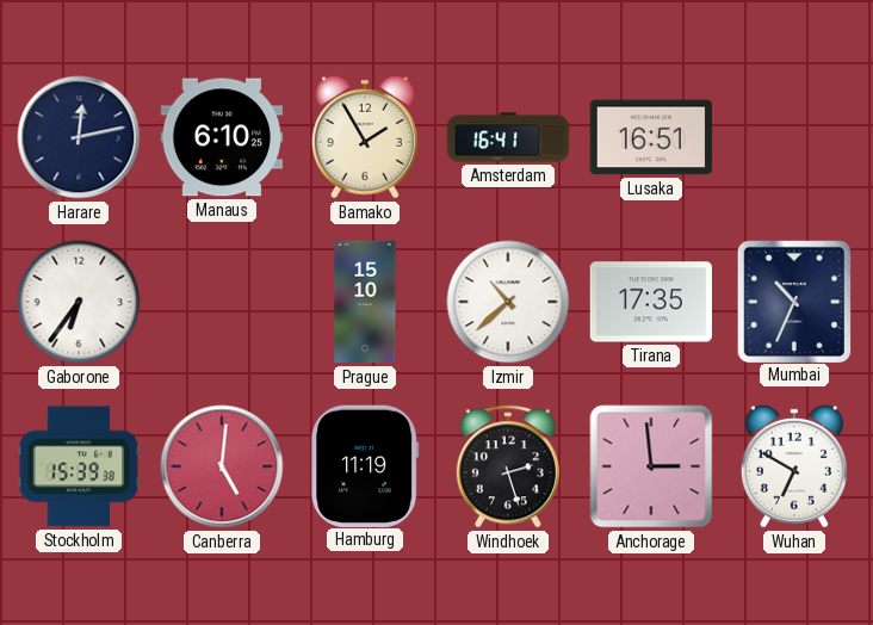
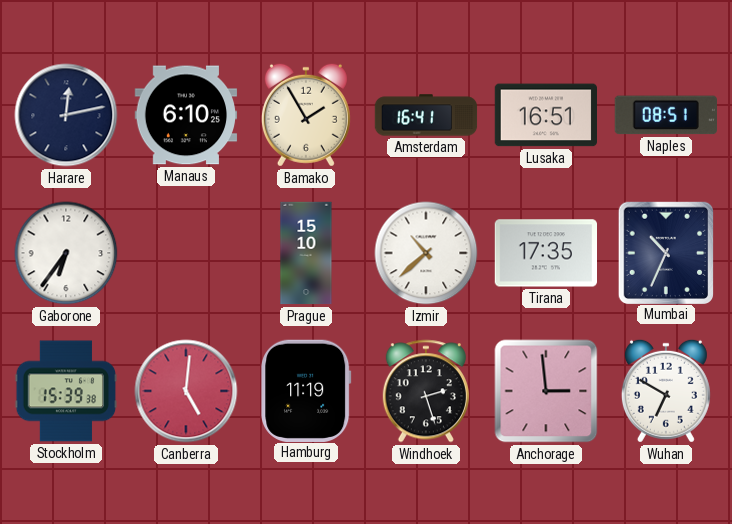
Naples: none -> 08:51
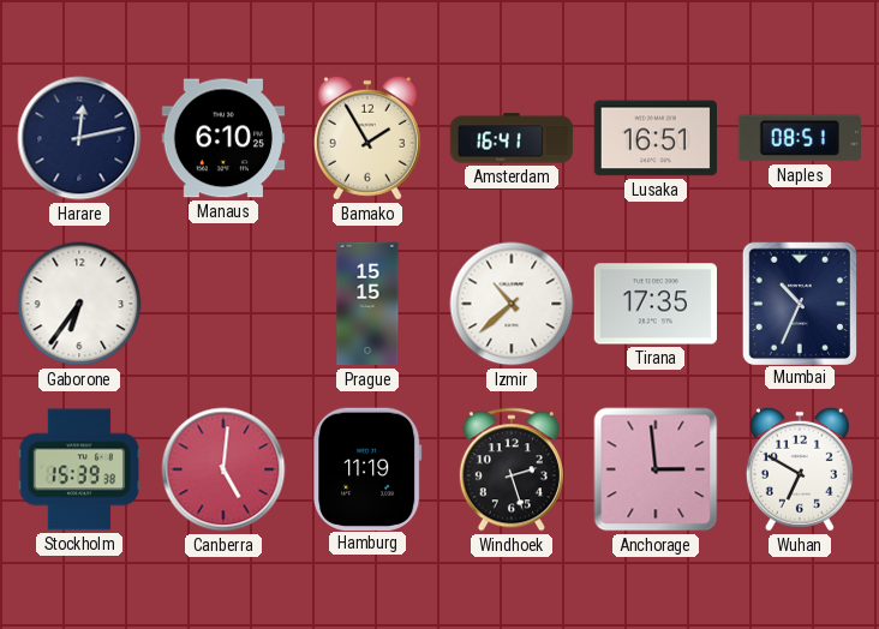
Prague: 15:10 -> 15:15
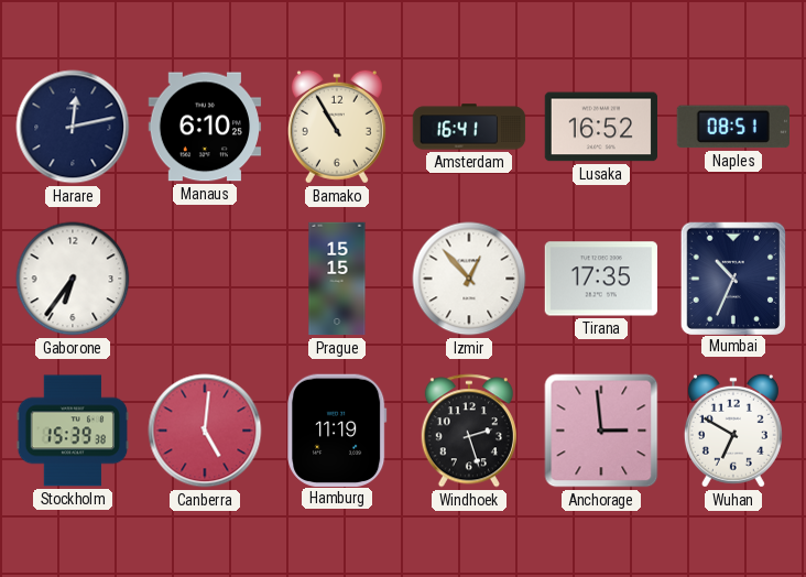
Bamako: 1:55 -> 10:55
Lusaka: 16:51 -> 16:52
Izmir: 10:38 -> 12:53
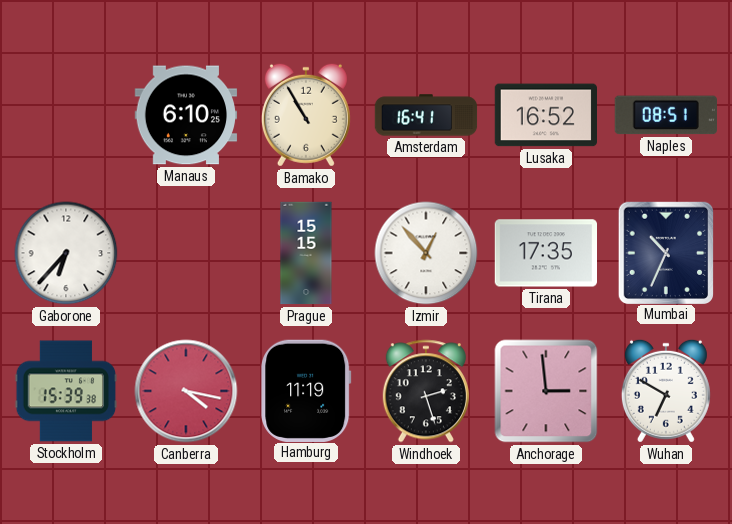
Harare: 12:13 -> none
Gaborone: 6:36 -> 6:37
Canberra: 5:01 -> 4:17
